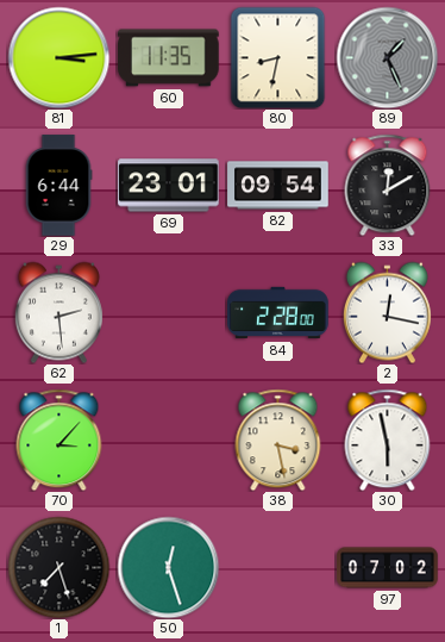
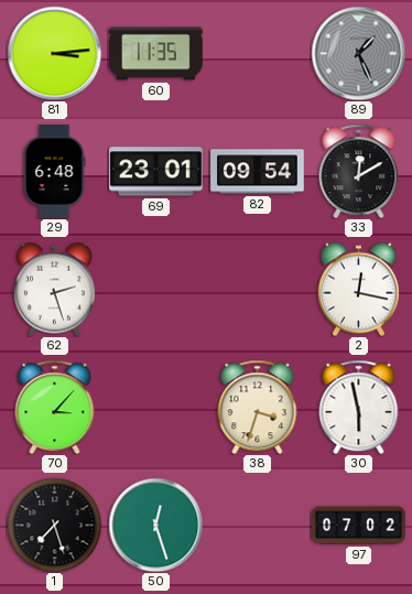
80: 8:32 -> none
29: 6:44 -> 6:48
62: 2:29 -> 2:27
84: 2:28 -> none
38: 3:28 -> 3:33
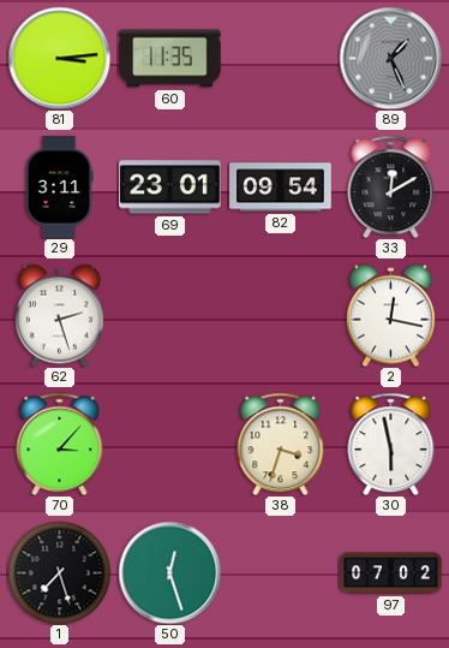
29: 6:48 -> 3:11
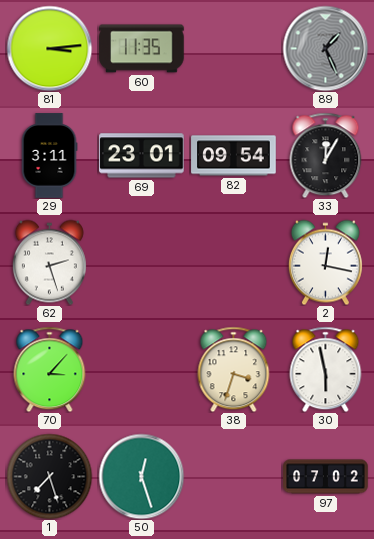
33: 12:10 -> 12:05
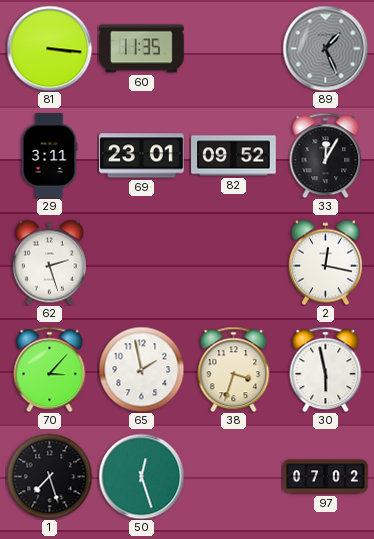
81: 3:14 -> 3:16
82: 09:54 -> 09:52
65: none -> 1:58
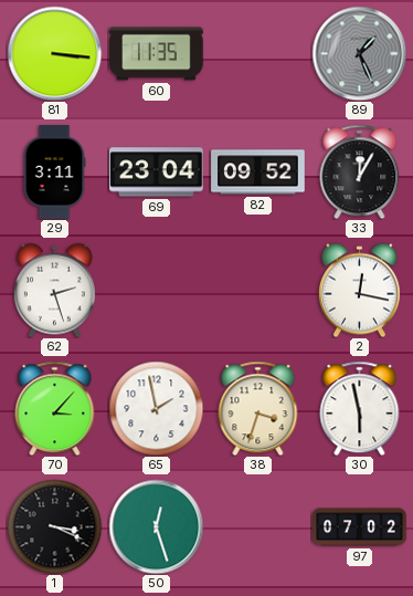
69: 23:01 -> 23:04
1: 7:27 -> 3:19
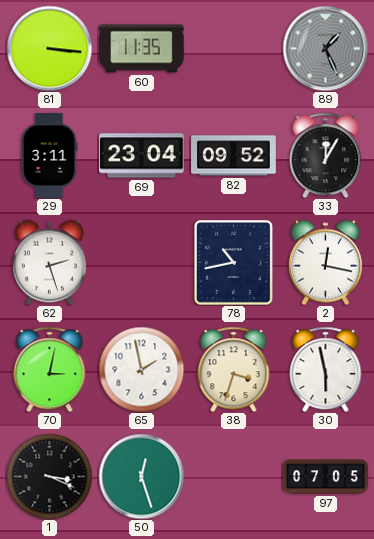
78: none -> 10:43
70: 3:07 -> 3:02
97: 07:02 -> 07:05
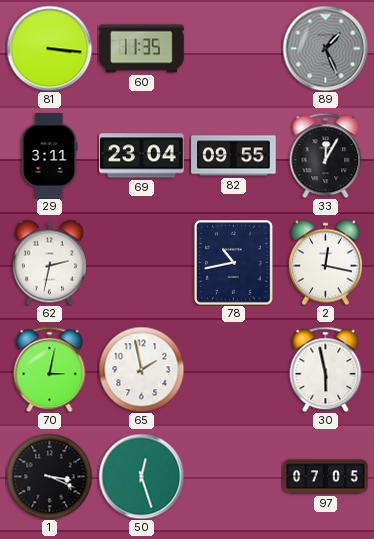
82: 09:52 -> 09:55
62: 2:27 -> 2:32
38: 3:33 -> none
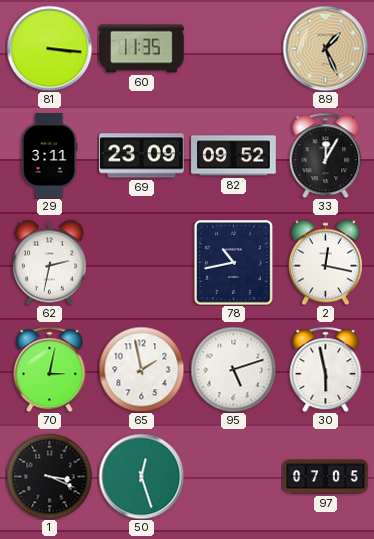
89 dial: grey -> champagne
69: 23:04 -> 23:09
82: 09:55 -> 09:52
95: none -> 5:12
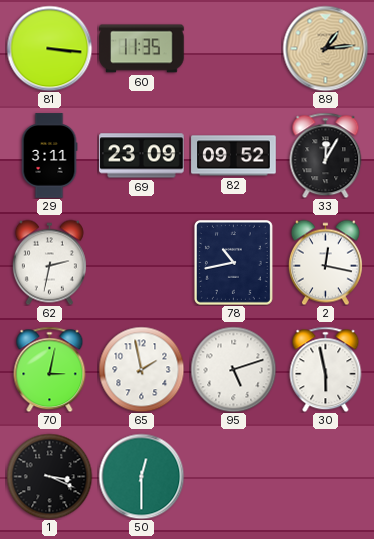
89: 1:26 -> 1:14
50: 12:27 -> 12:30
97: 07:05 -> none
